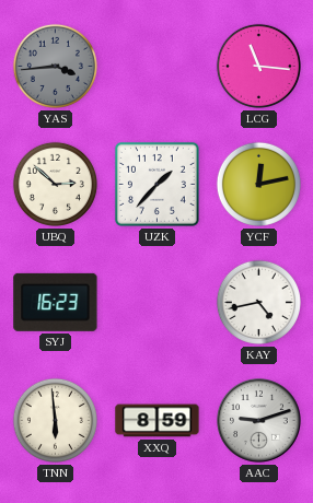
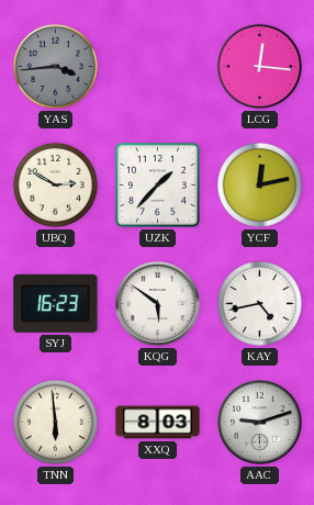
LCG: 11:16 -> 12:16
UBQ: 2:52 -> 2:50
KQG: none -> 5:51
XXQ: 8:59 -> 8:03
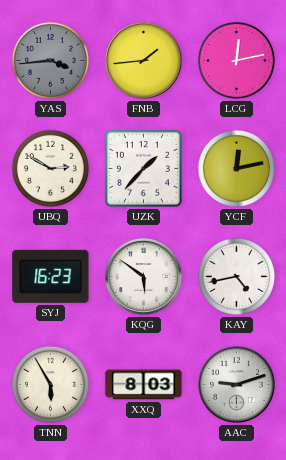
FNB: none -> 1:44
LCG: 12:16 -> 12:13
TNN: 5:59 -> 5:55
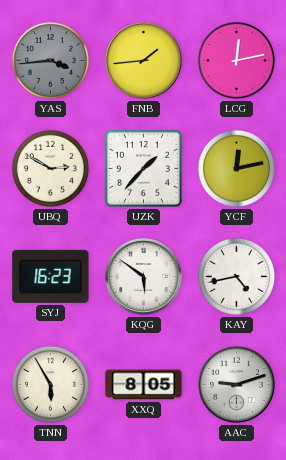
XXQ: 8:03 -> 8:05
